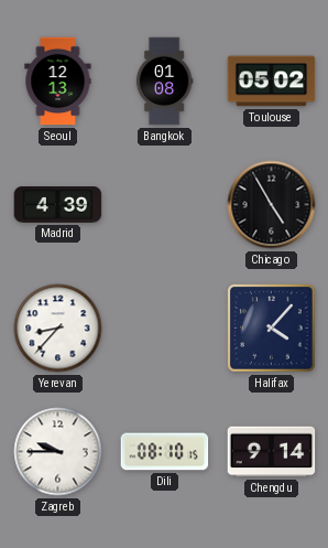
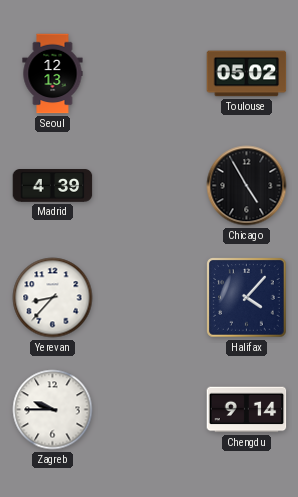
Bangkok: 01:08 -> none
Dili: 08:10 -> none
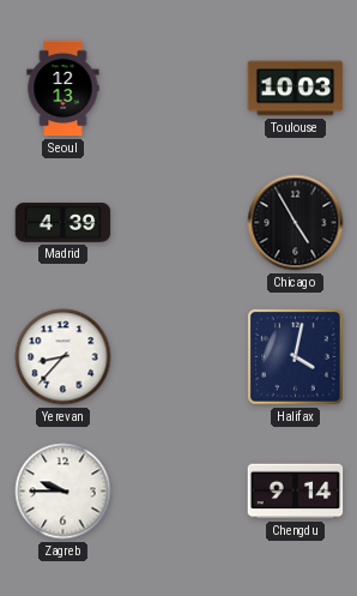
Toulouse: 05:02 -> 10:03
Halifax: 4:07 -> 4:02
